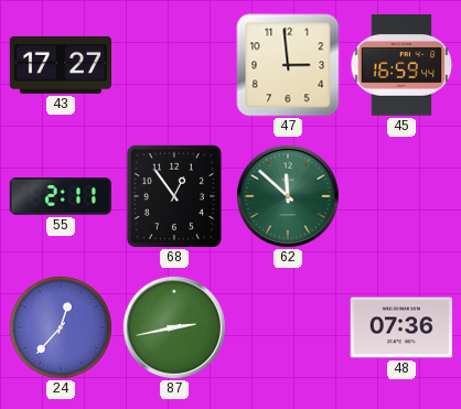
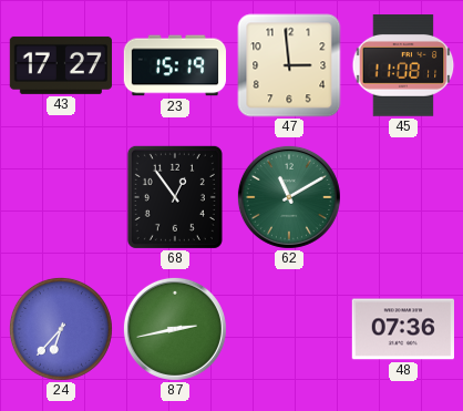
23: none -> 15:19
45: 16:59 -> 11:08
55: 2:11 -> none
62: 11:52 -> 11:10
24: 12:37 -> 6:37
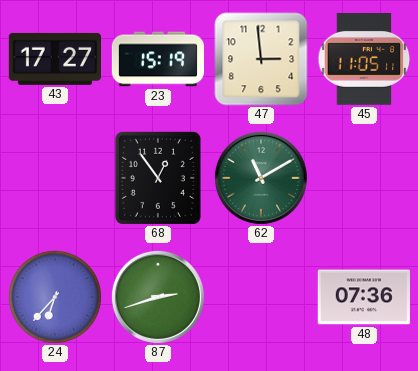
45: 11:08 -> 11:05
87: 2:43 -> 2:42
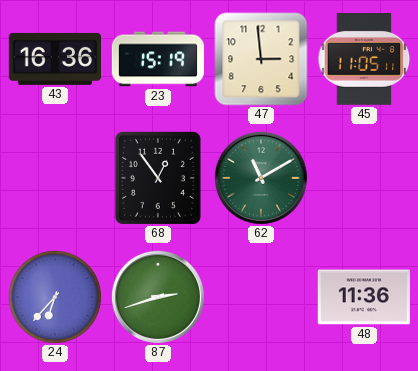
43: 17:27 -> 16:36
48: 07:36 -> 11:36
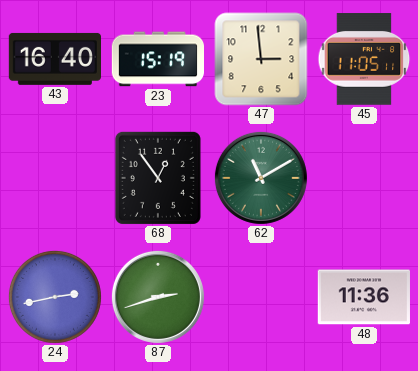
43: 16:36 -> 16:40
24: 6:37 -> 2:43
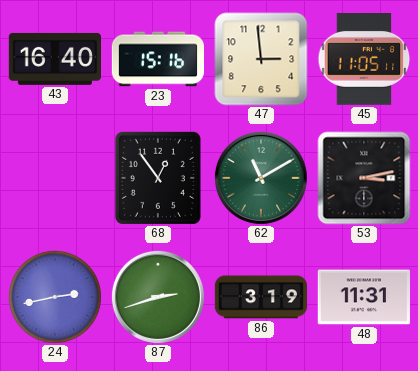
23: 15:19 -> 15:16
53: none -> 3:13
86: none -> 3:19
48: 11:36 -> 11:31
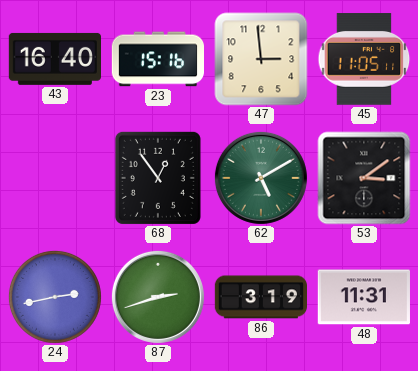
62: 11:10 -> 5:10
53: 3:13 -> 3:09
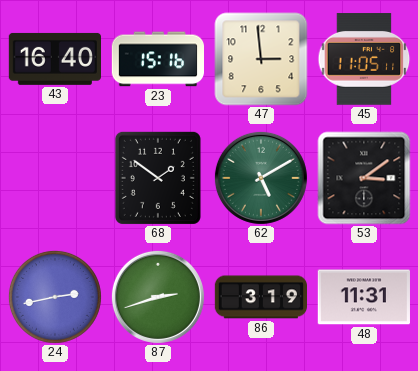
68: 12:54 -> 1:51
